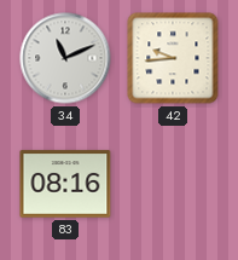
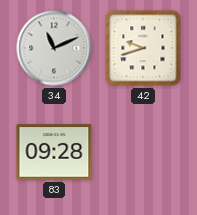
42: 9:44 -> 9:42
83: 08:16 -> 09:28
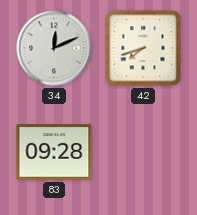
34: 11:11 -> 12:11
42: 9:42 -> 7:42
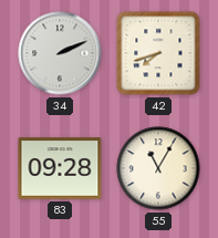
34: 12:11 -> 2:11
55: none -> 11:05
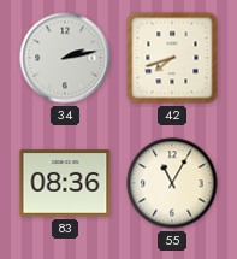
34: 2:11 -> 2:13
83: 09:28 -> 08:36
